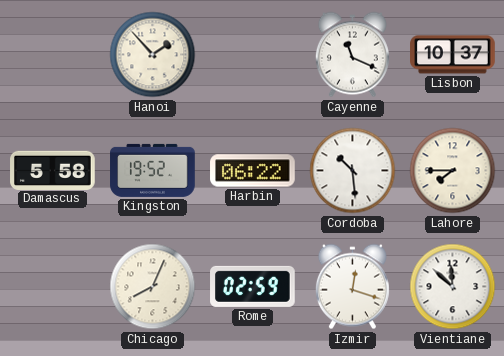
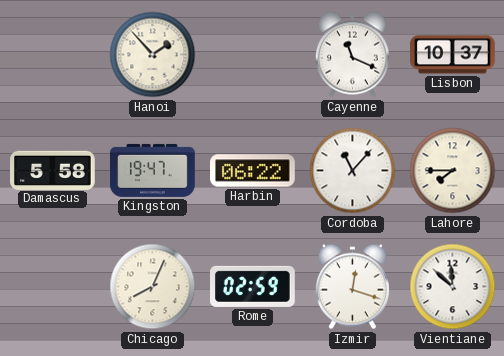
Kingston: 19:52 -> 19:47
Cordoba: 10:29 -> 11:07
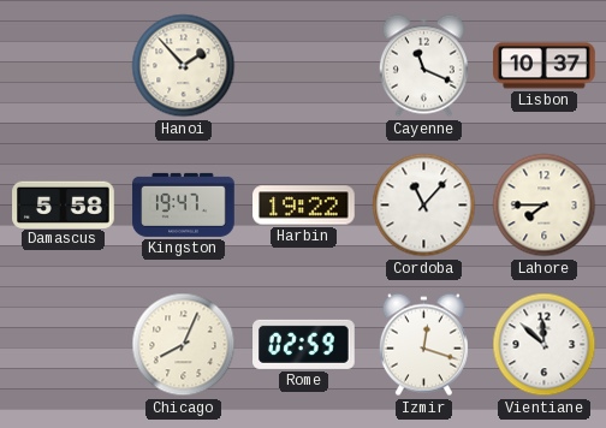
Harbin: 06:22 -> 19:22
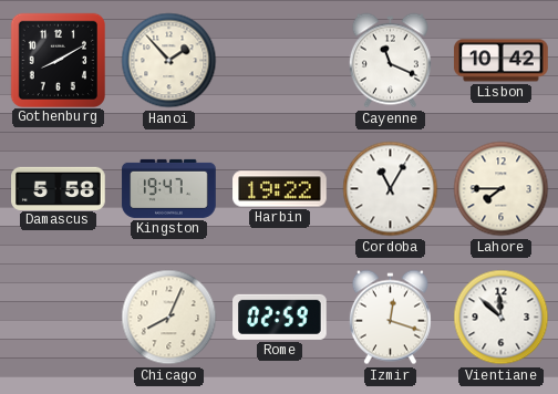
Gothenburg: none -> 8:10
Lisbon: 10:37 -> 10:42
Cordoba: 11:07 -> 11:05
